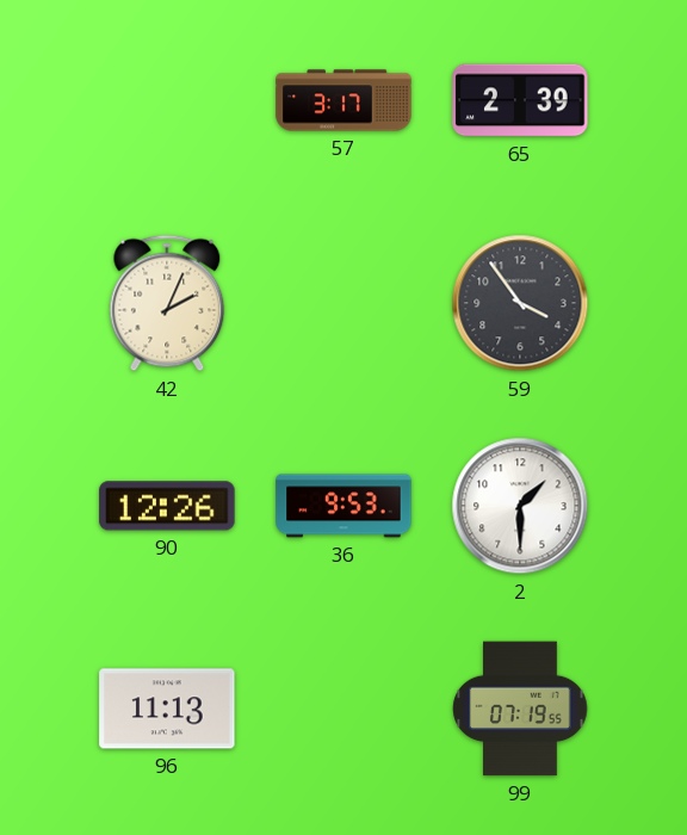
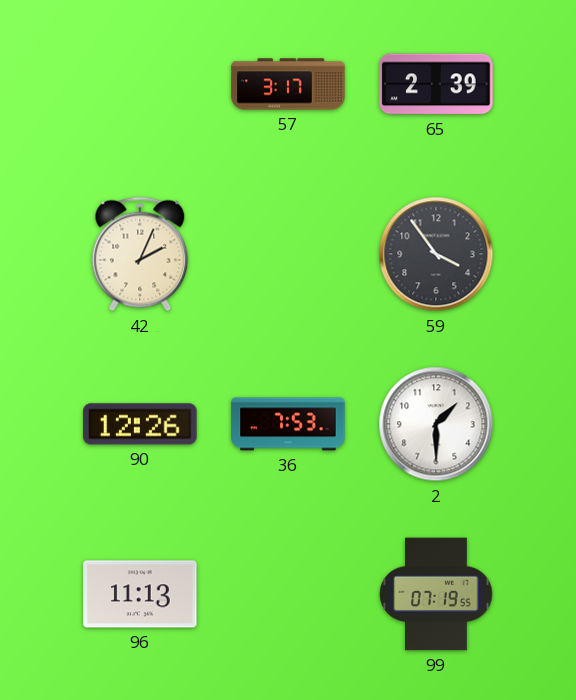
36: 9:53 -> 7:53
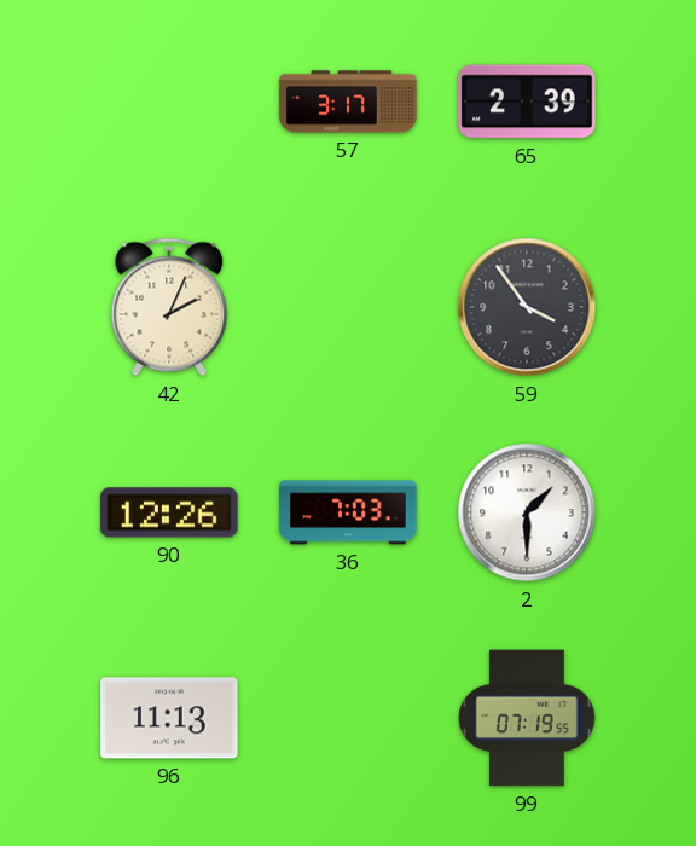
36: 7:53 -> 7:03
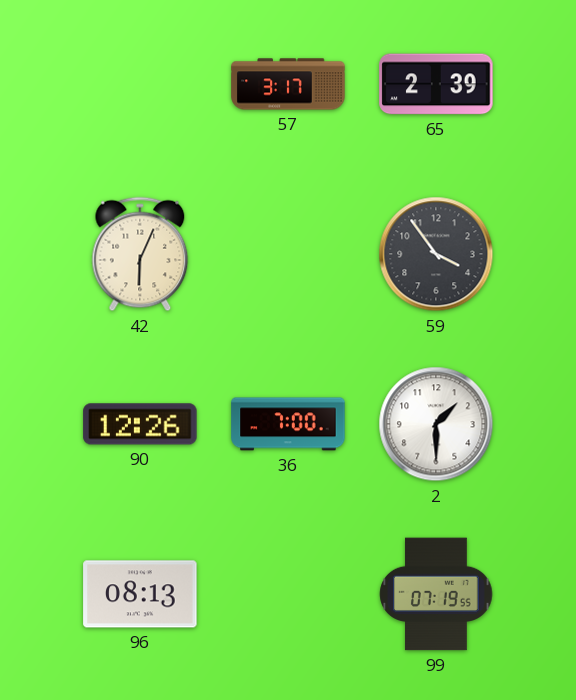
42: 2:04 -> 6:04
36: 7:03 -> 7:00
96: 11:13 -> 08:13
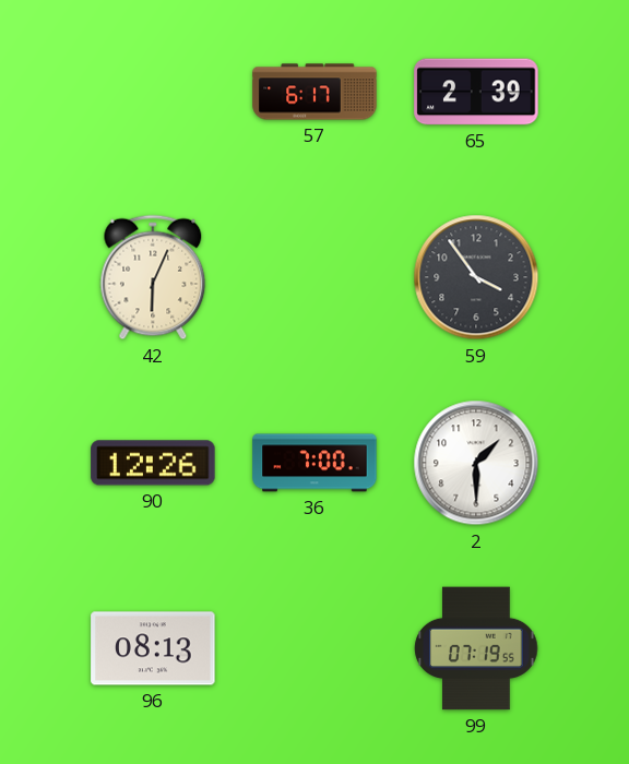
57: 3:17 -> 6:17
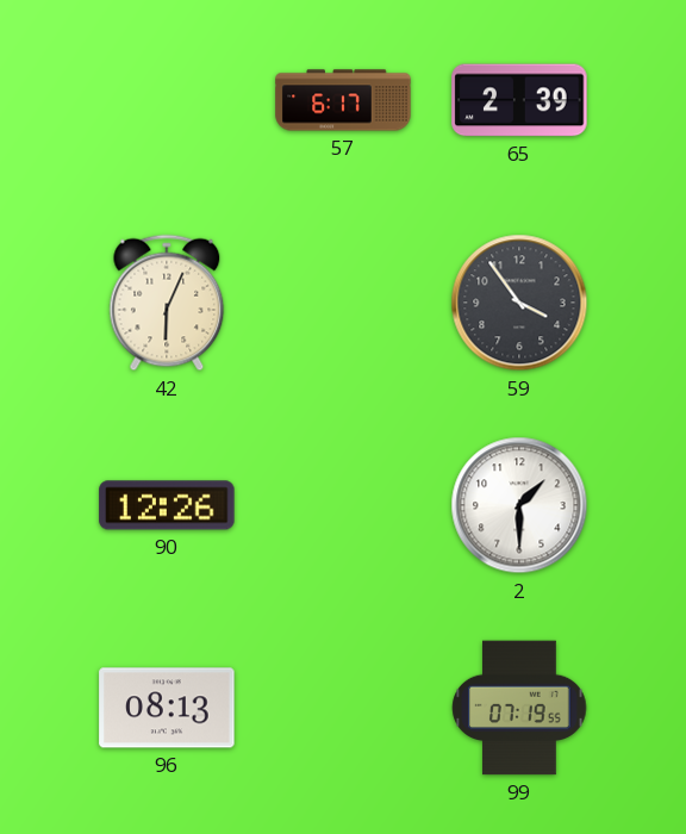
36: 7:00 -> none
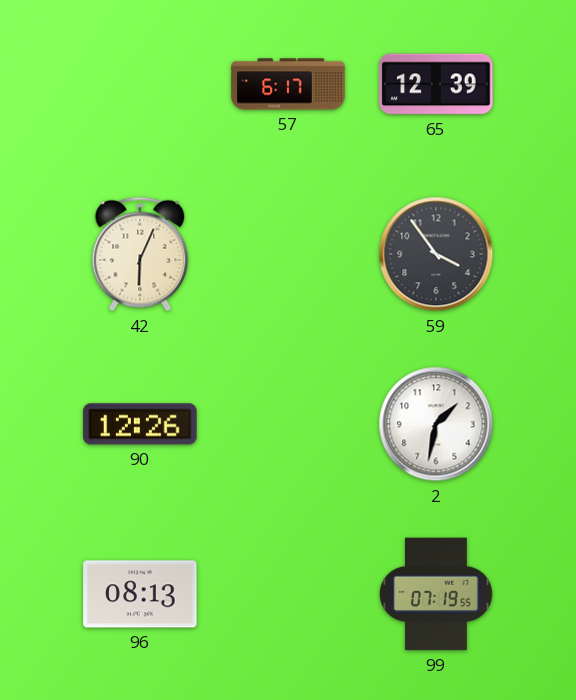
65: 2:39 -> 12:39
2: 1:30 -> 1:32
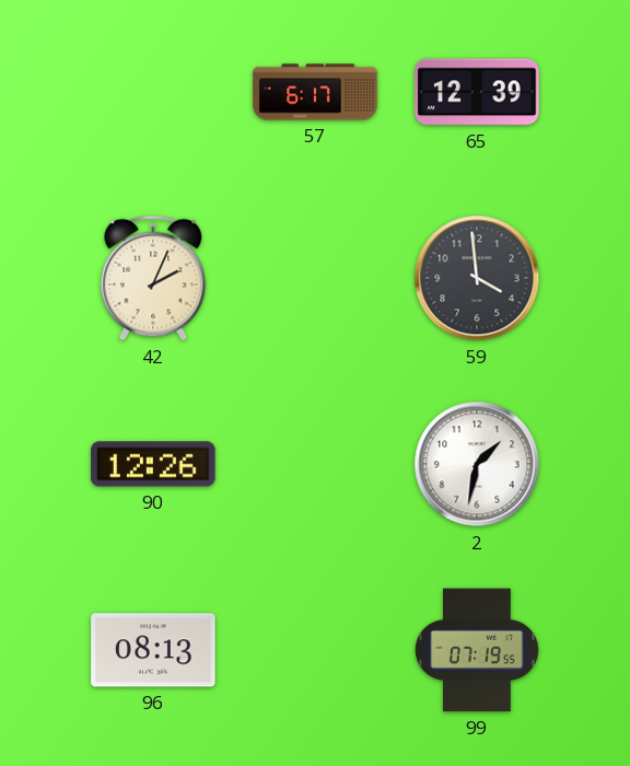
42: 6:04 -> 2:04
59: 3:54 -> 3:59
